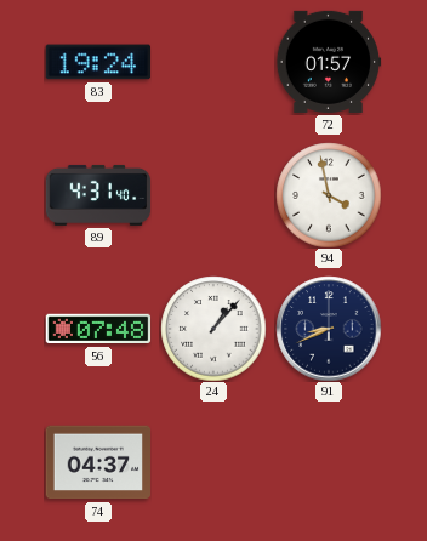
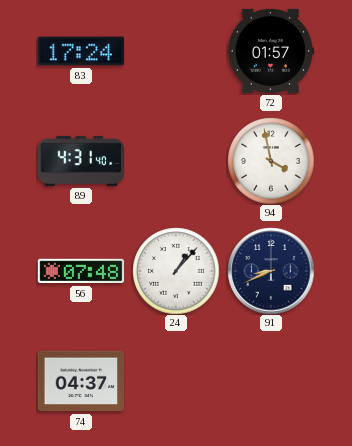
83: 19:24 -> 17:24
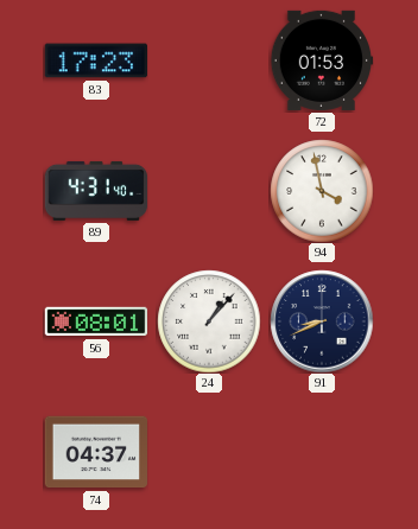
83: 17:24 -> 17:23
72: 01:57 -> 01:53
56: 07:48 -> 08:01
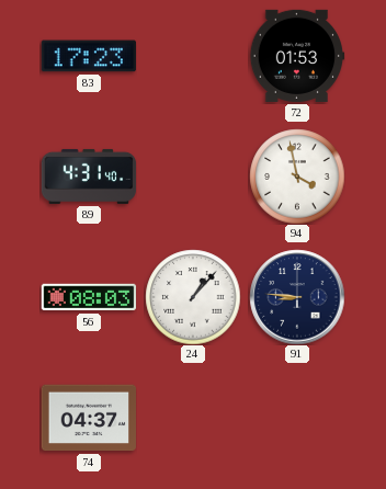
56: 08:01 -> 08:03
91: 8:41 -> 8:46
